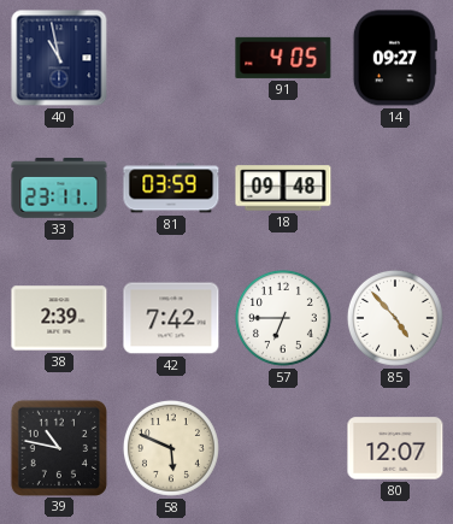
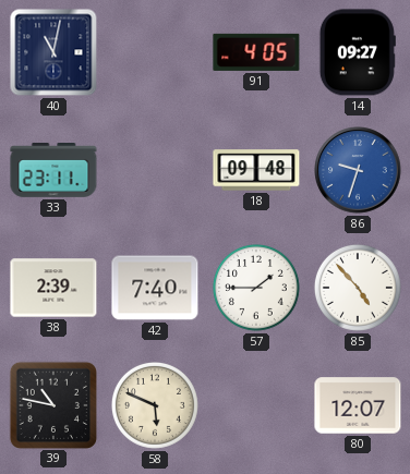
40: 10:58 -> 11:02
81: 03:59 -> none
86: none -> 9:33
42: 7:42 -> 7:40
57: 6:45 -> 1:45
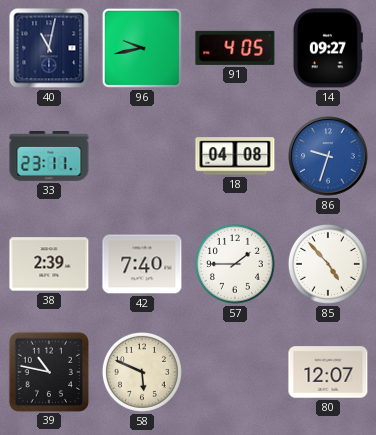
96: none -> 9:43
18: 09:48 -> 04:08
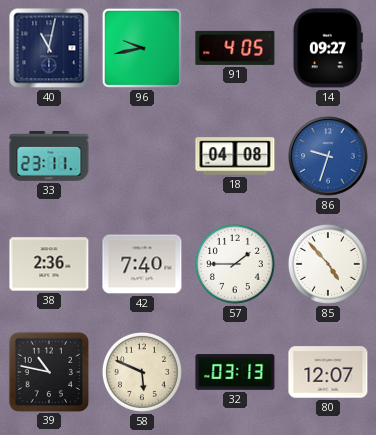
38: 2:39 -> 2:36
32: none -> 03:13
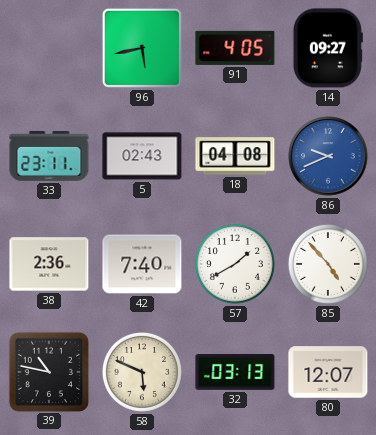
40: 11:02 -> none
96: 9:43 -> 5:43
5: none -> 02:43
86: 9:33 -> 9:41
57: 1:45 -> 1:40
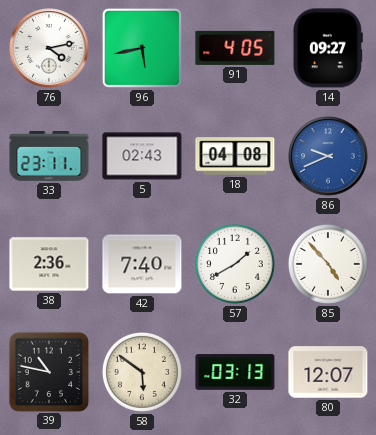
76: none -> 4:13
58: 5:49 -> 5:51
